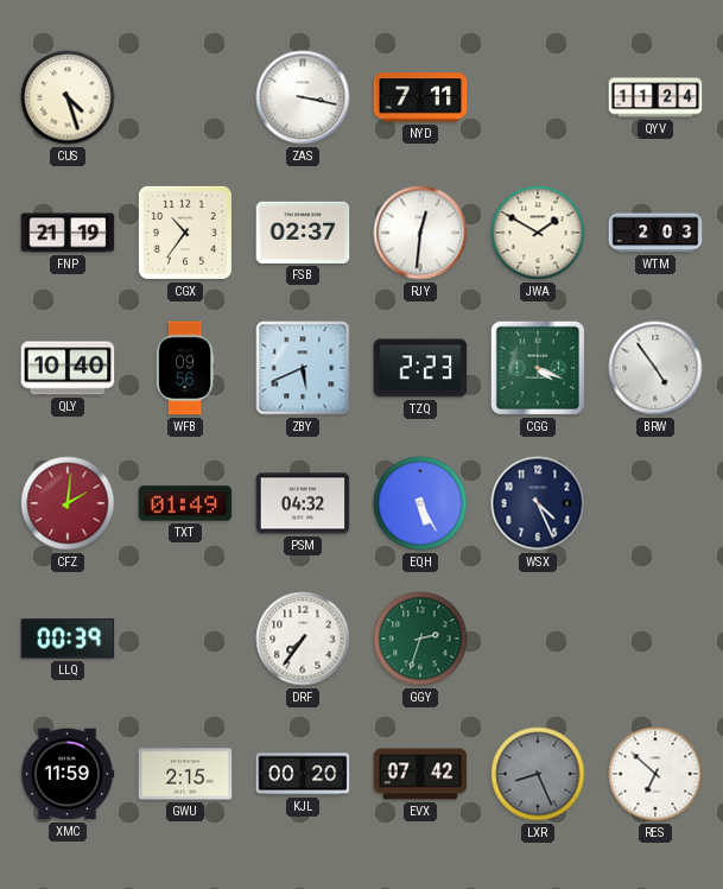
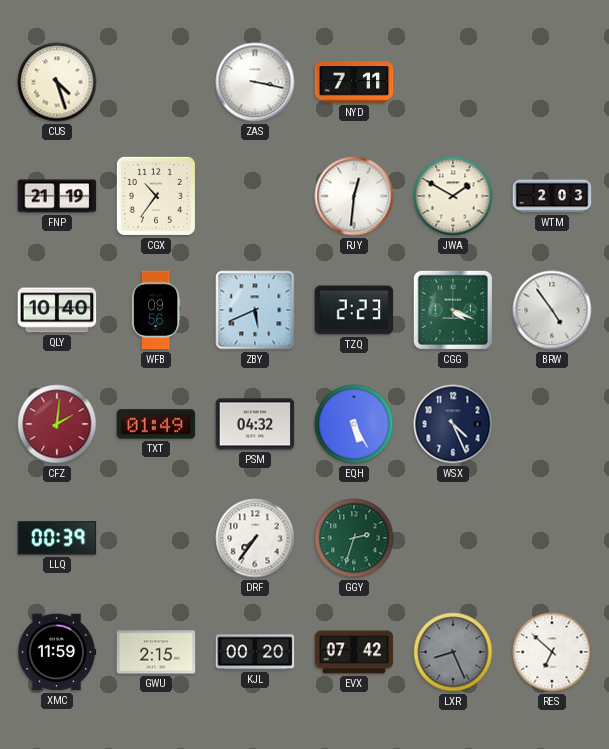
QYV: 11:24 -> none
FSB: 02:37 -> none
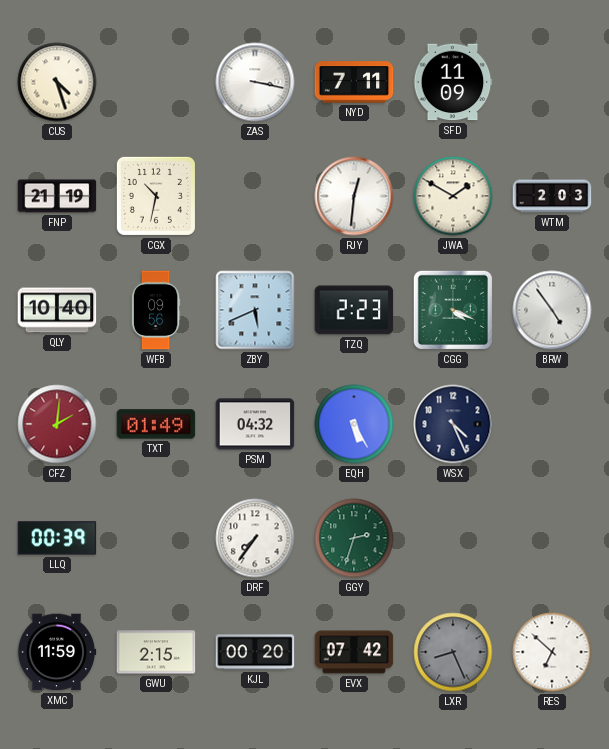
SFD: none -> 11:09
CGX: 10:36 -> 10:32
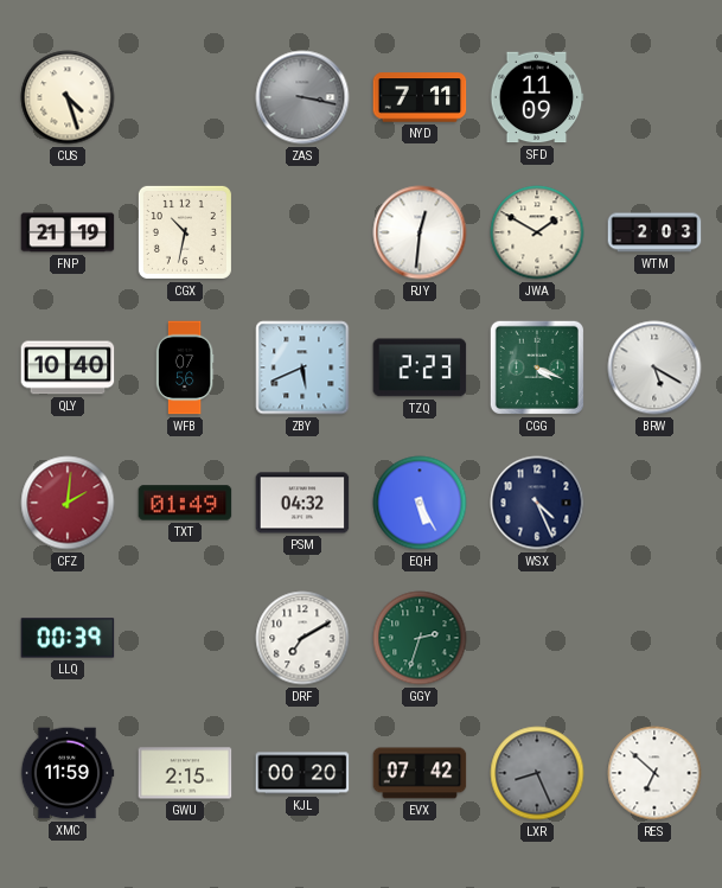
ZAS dial: white -> grey
WFB: 09:56 -> 07:56
BRW: 4:54 -> 5:20
DRF: 7:36 -> 7:10
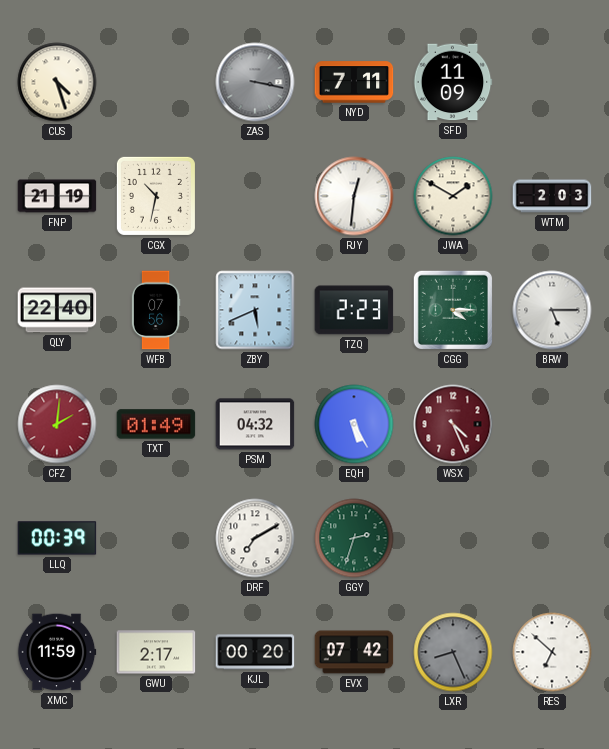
QLY: 10:40 -> 22:40
CGG: 4:19 -> 4:15
BRW: 5:20 -> 5:15
WSX dial: navy -> burgundy
GWU: 2:15 -> 2:17
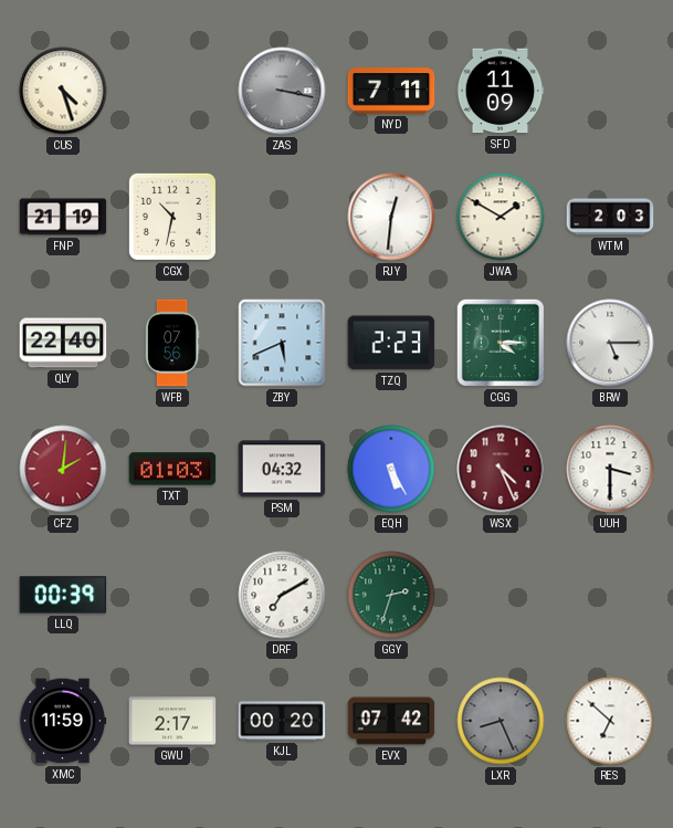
TXT: 01:49 -> 01:03
UUH: none -> 3:30
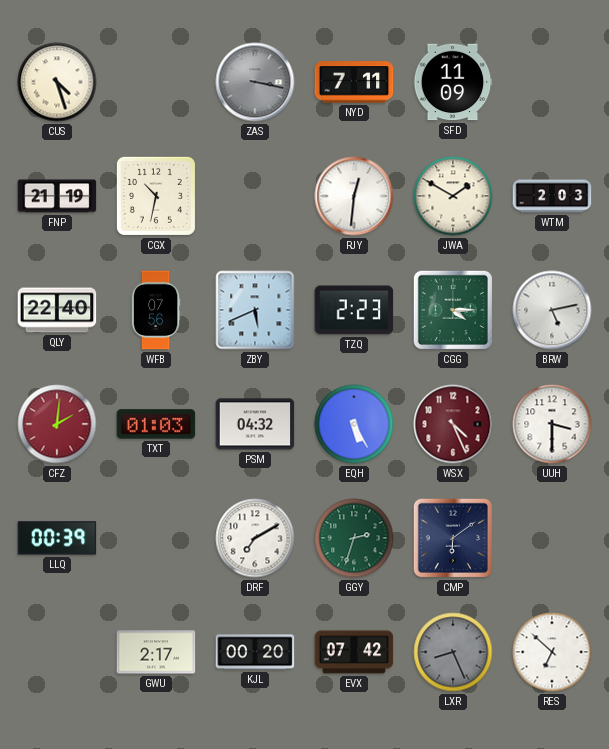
BRW: 5:15 -> 5:13
CMP: none -> 6:09
XMC: 11:59 -> none
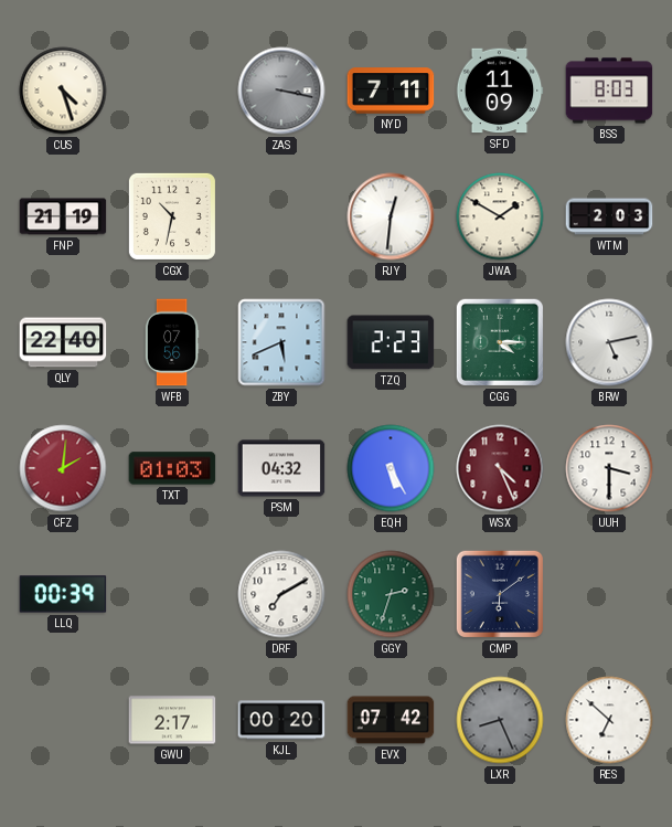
BSS: none -> 8:03
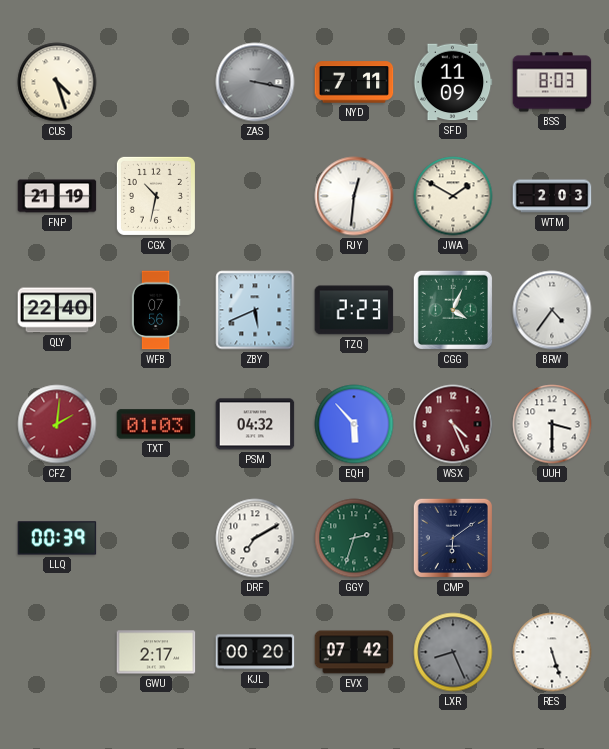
CGG: 4:15 -> 4:04
BRW: 5:13 -> 4:36
EQH: 5:25 -> 5:53
RES: 6:52 -> 5:27
